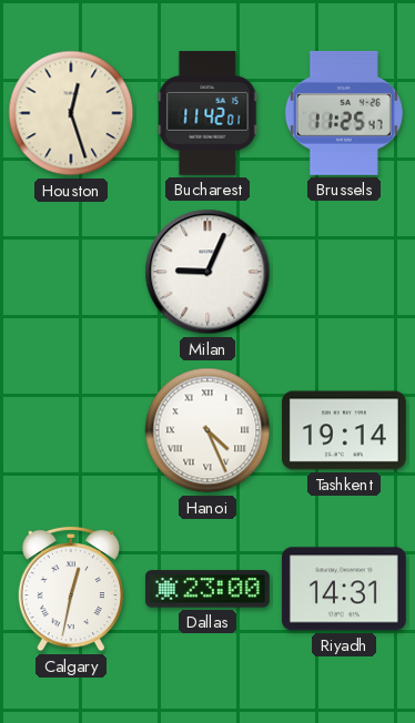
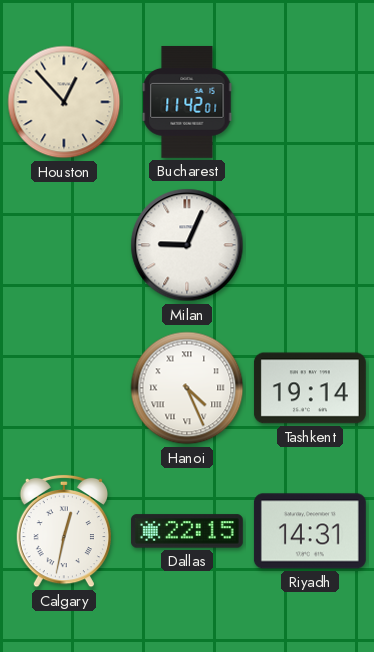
Houston: 12:27 -> 12:53
Brussels: 11:25 -> none
Dallas: 23:00 -> 22:15
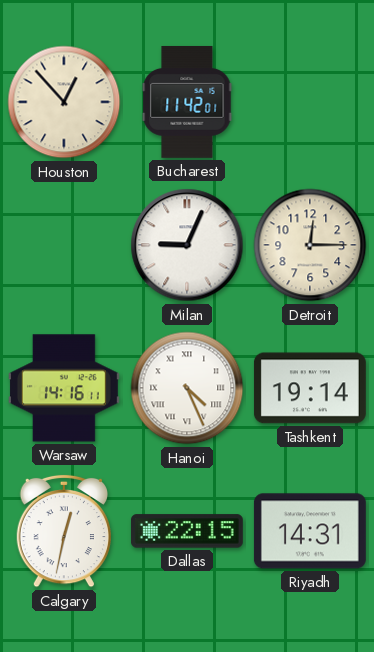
Detroit: none -> 12:15
Warsaw: none -> 14:16
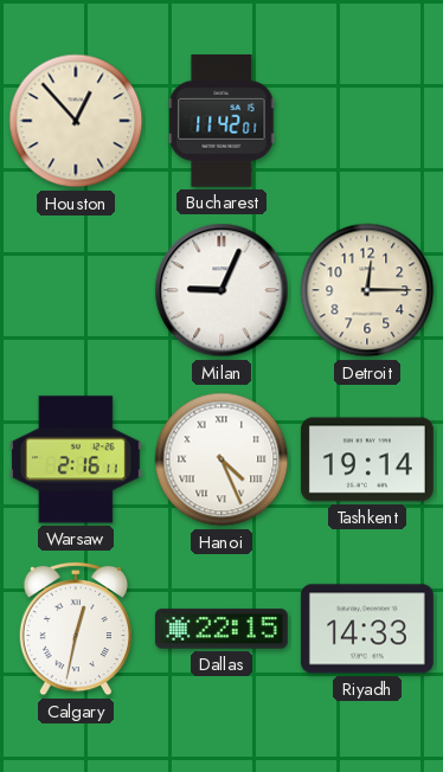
Warsaw: 14:16 -> 2:16
Riyadh: 14:31 -> 14:33
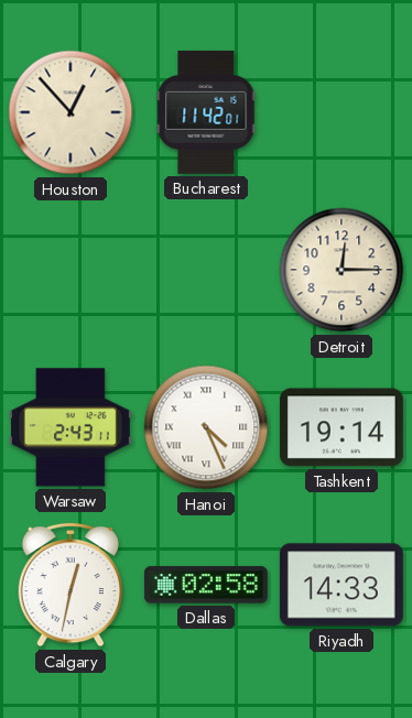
Milan: 9:04 -> none
Warsaw: 2:16 -> 2:43
Dallas: 22:15 -> 02:58
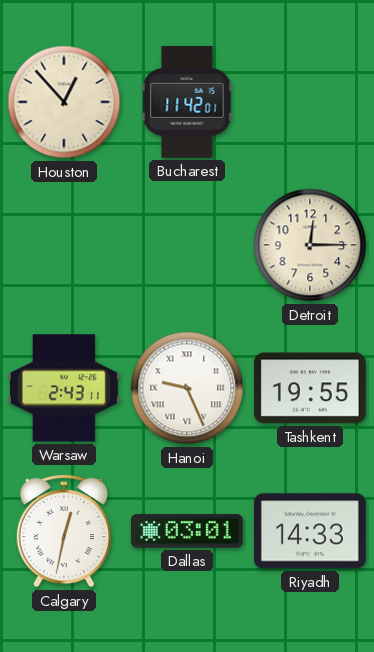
Hanoi: 4:26 -> 9:26
Tashkent: 19:14 -> 19:55
Dallas: 02:58 -> 03:01
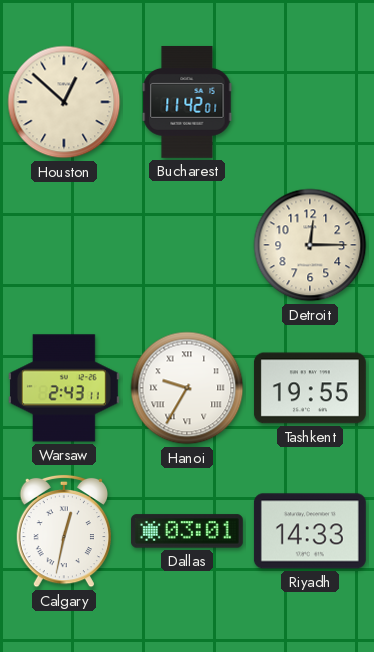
Houston: 12:53 -> 12:52
Hanoi: 9:26 -> 9:35
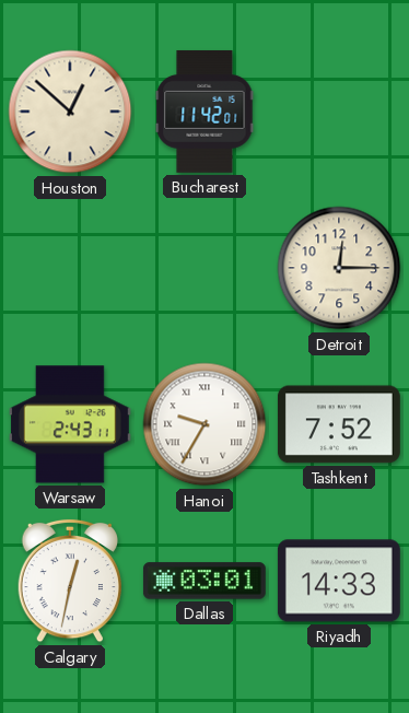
Tashkent: 19:55 -> 7:52
